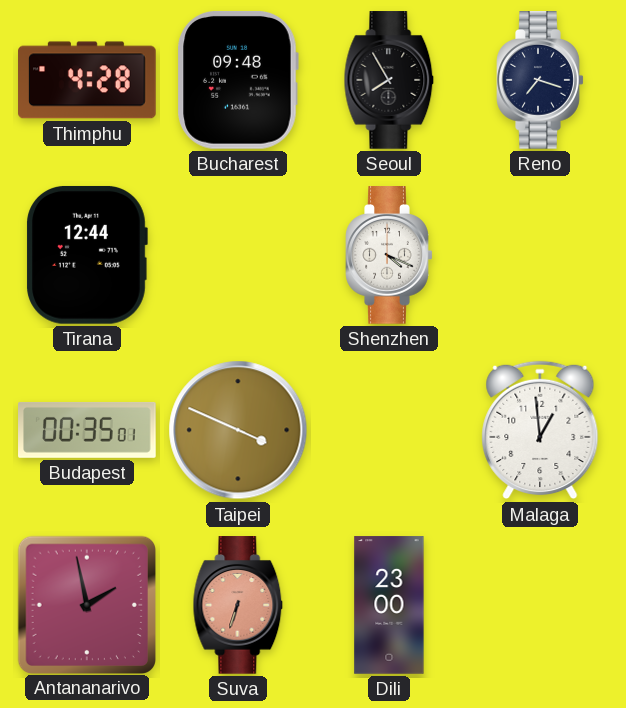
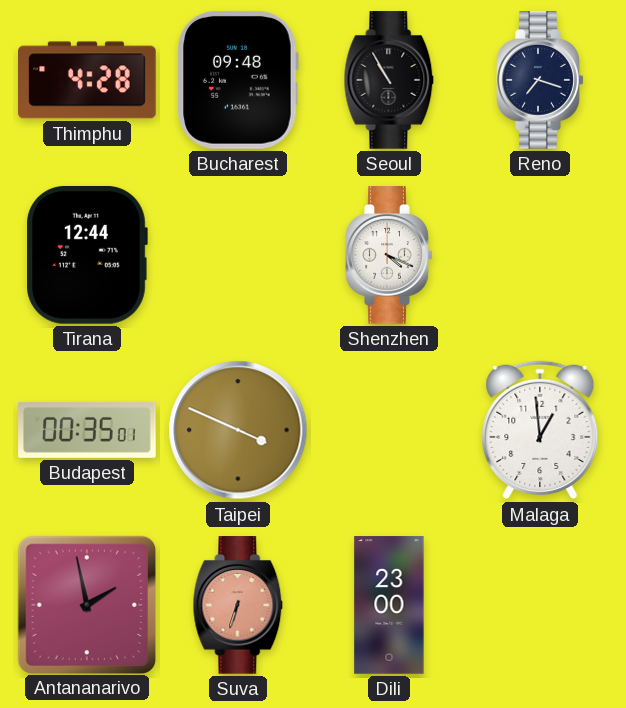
Seoul: 7:55 -> 10:55
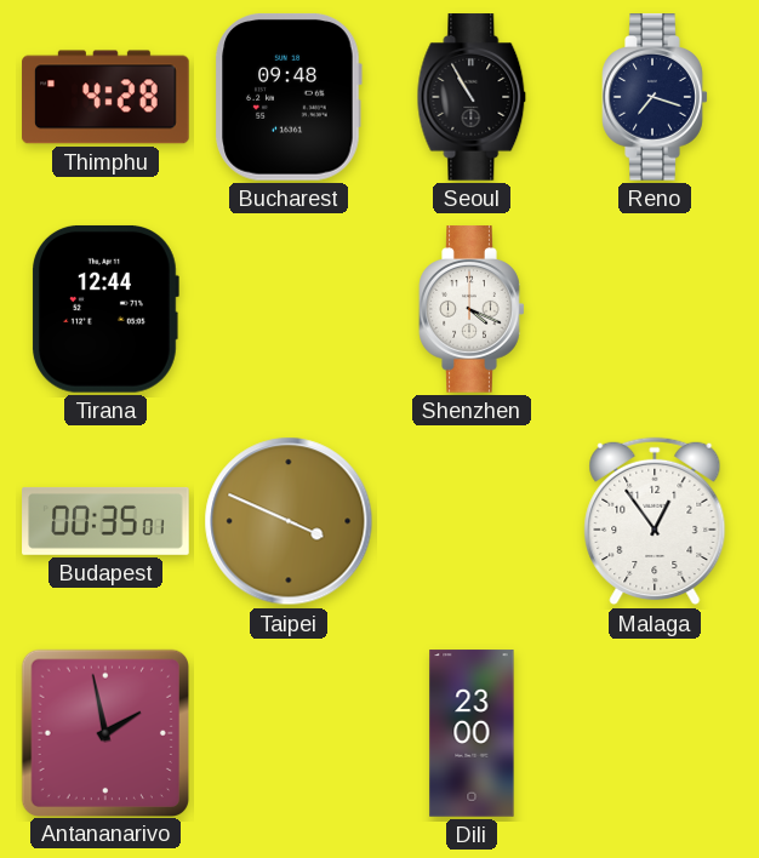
Malaga: 12:59 -> 12:54
Suva: 6:33 -> none
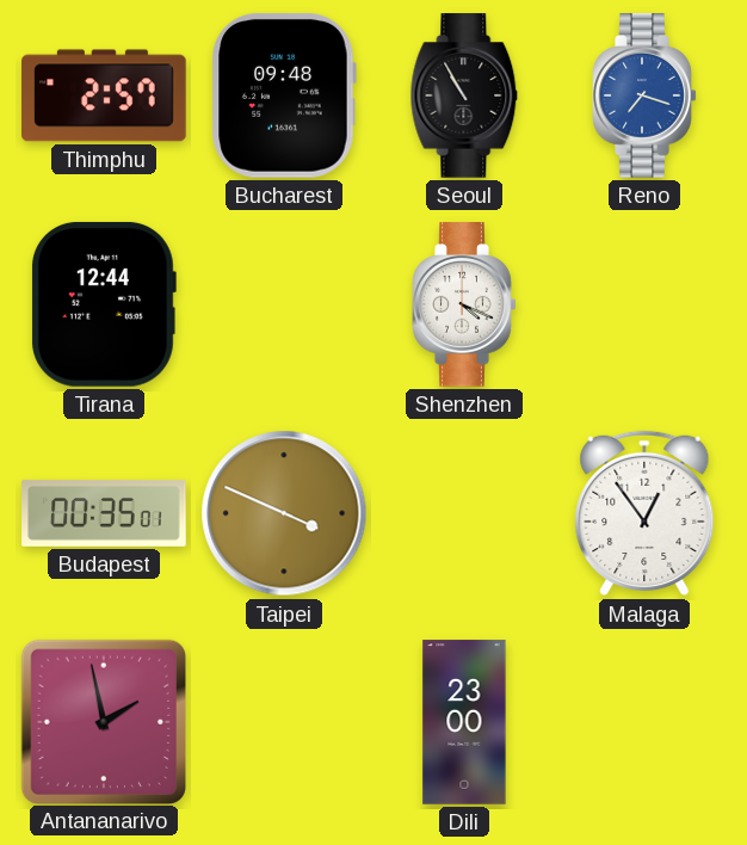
Thimphu: 4:28 -> 2:57
Reno dial: navy -> blue
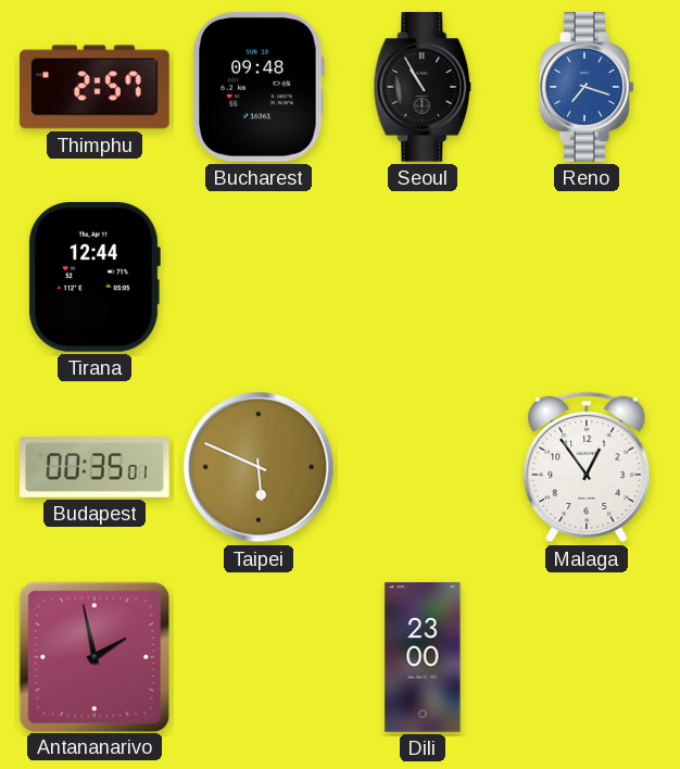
Shenzhen: 4:19 -> none
Taipei: 3:49 -> 5:49
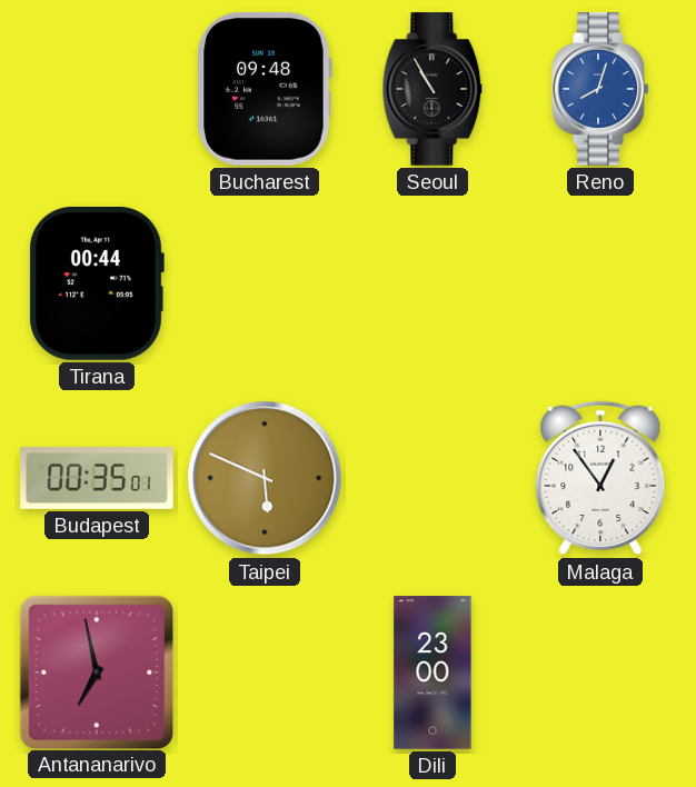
Thimphu: 2:57 -> none
Reno: 7:18 -> 8:03
Tirana: 12:44 -> 00:44
Antananarivo: 1:58 -> 6:58
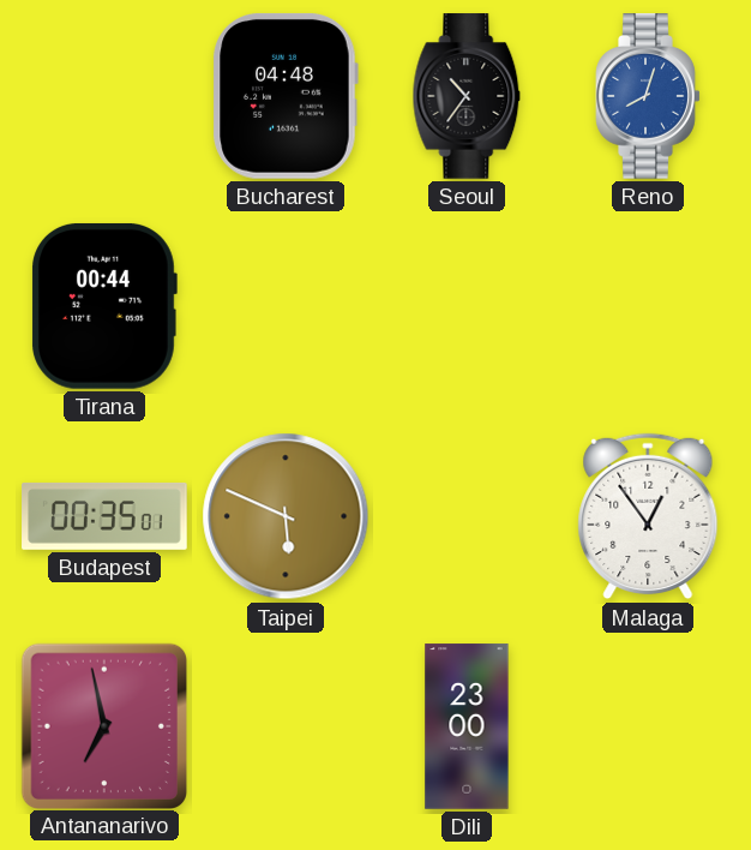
Bucharest: 09:48 -> 04:48
Seoul: 10:55 -> 10:36
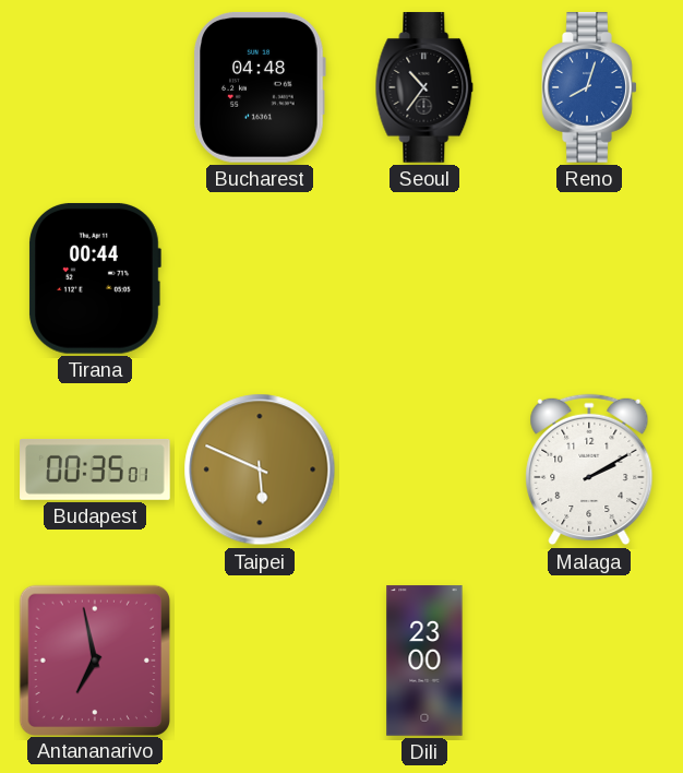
Malaga: 12:54 -> 2:10
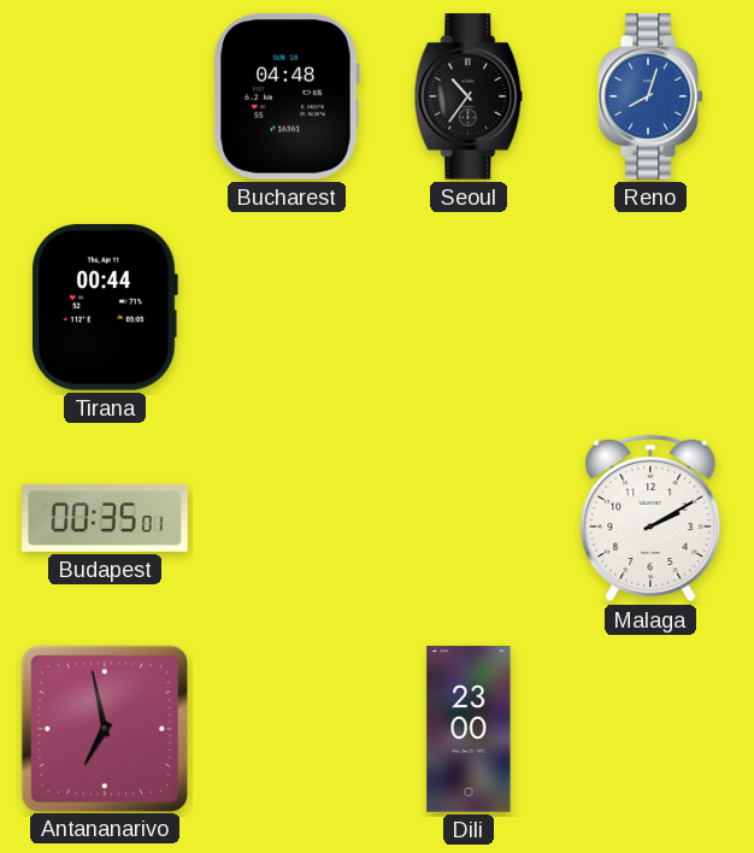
Taipei: 5:49 -> none
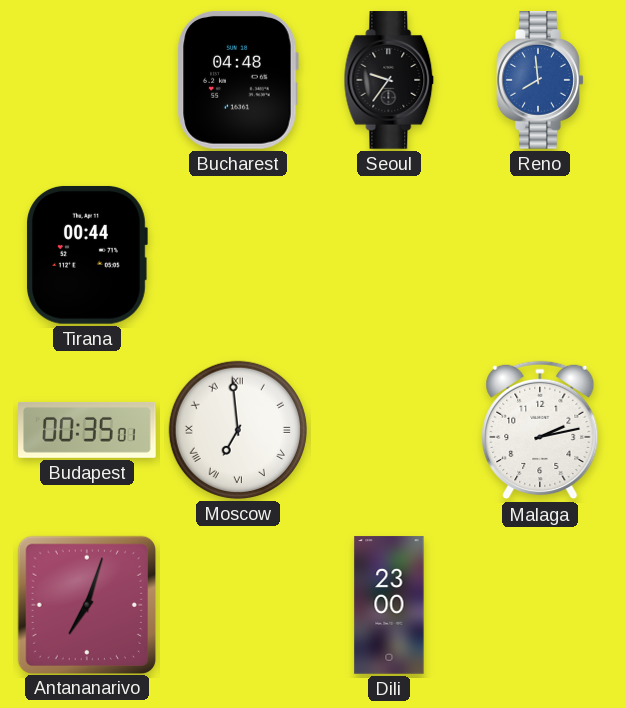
Seoul: 10:36 -> 9:36
Reno: 8:03 -> 7:59
Moscow: none -> 6:59
Malaga: 2:10 -> 2:13
Antananarivo: 6:58 -> 7:03
